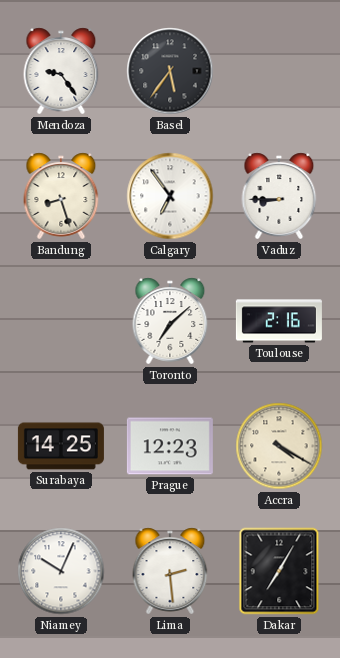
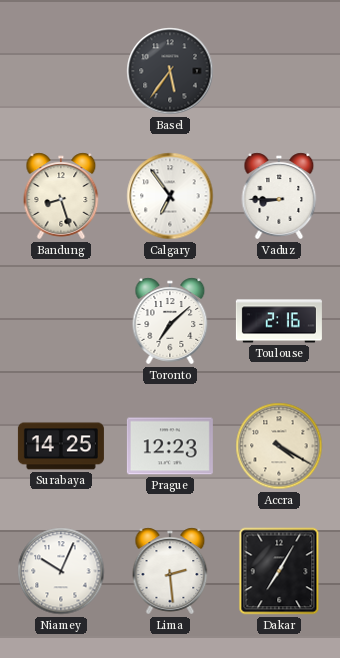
Mendoza: 9:24 -> none
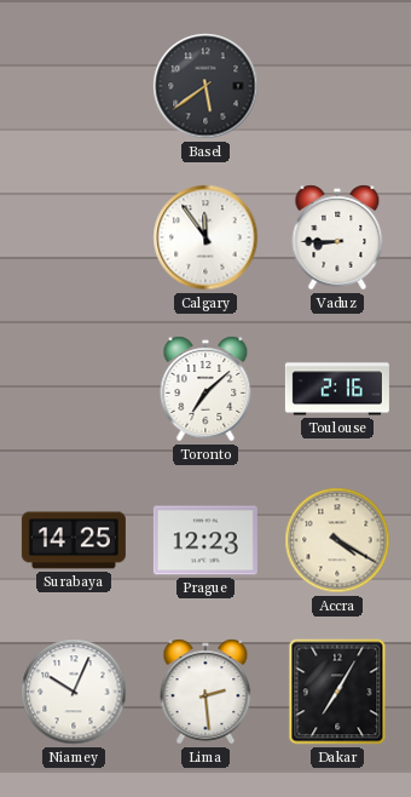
Basel: 5:36 -> 5:39
Bandung: 8:27 -> none
Calgary: 6:54 -> 11:54
